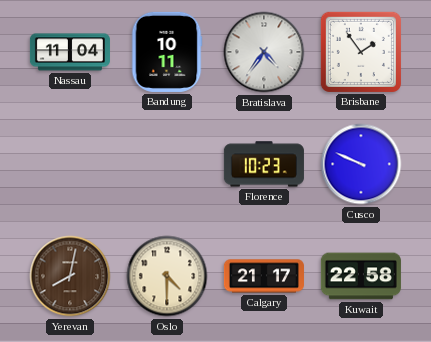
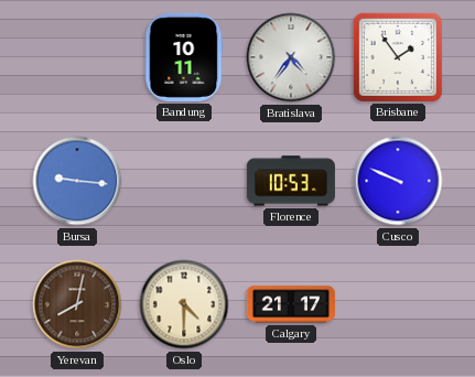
Nassau: 11:04 -> none
Bursa: none -> 9:16
Florence: 10:23 -> 10:53
Kuwait: 22:58 -> none
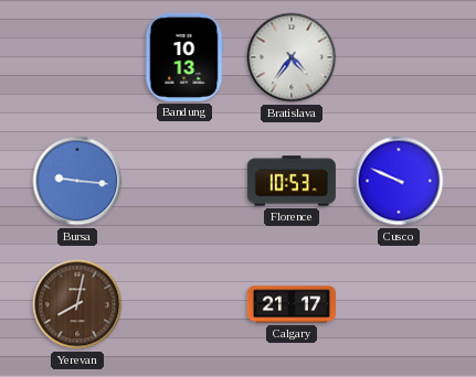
Bandung: 10:11 -> 10:13
Brisbane: 1:54 -> none
Oslo: 4:30 -> none
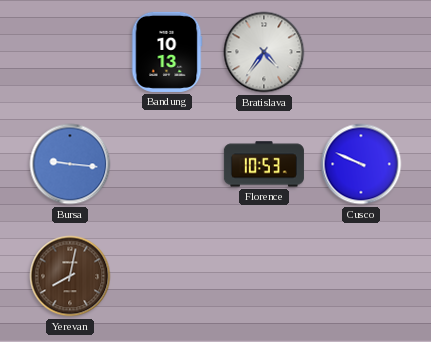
Calgary: 21:17 -> none
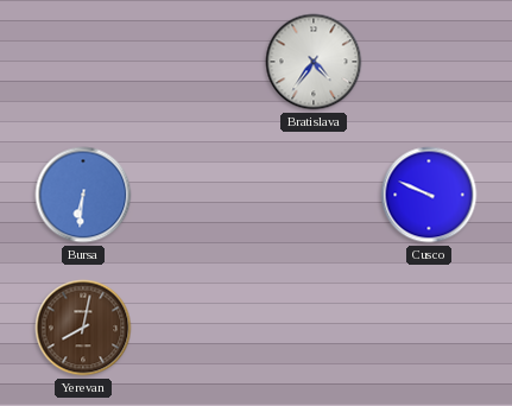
Bandung: 10:13 -> none
Bursa: 9:16 -> 6:31
Florence: 10:53 -> none
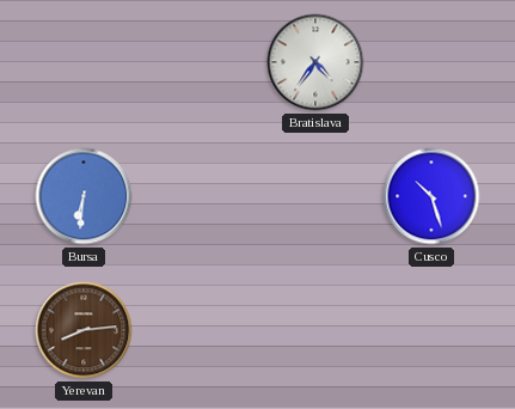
Cusco: 9:49 -> 10:27
Yerevan: 8:02 -> 8:14
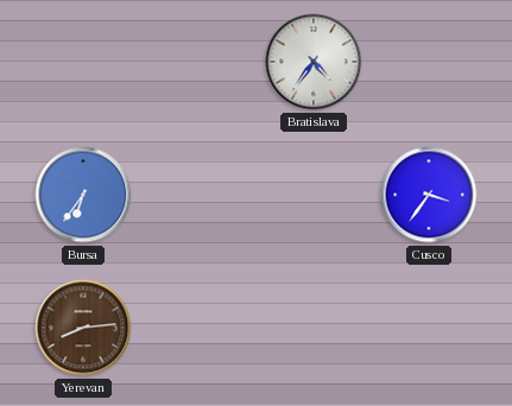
Bursa: 6:31 -> 6:36
Cusco: 10:27 -> 3:36
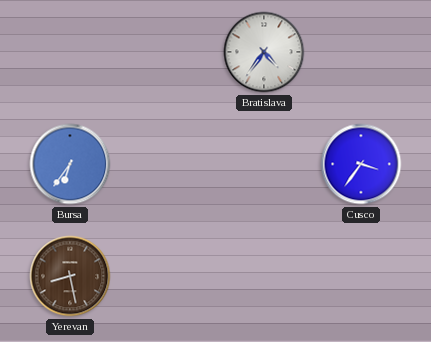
Yerevan: 8:14 -> 8:28
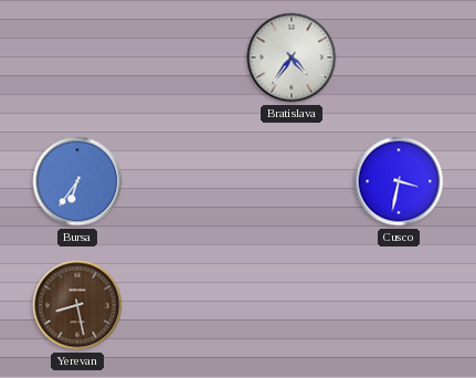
Cusco: 3:36 -> 3:32
